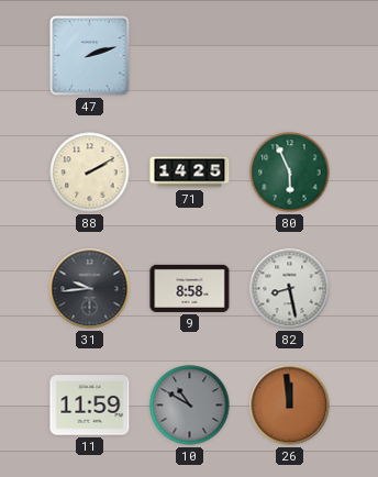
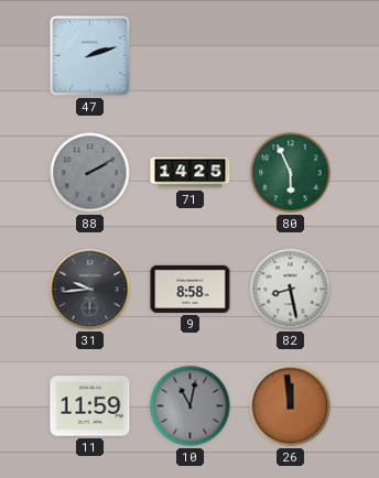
88 dial: cream -> grey
10: 10:50 -> 11:02
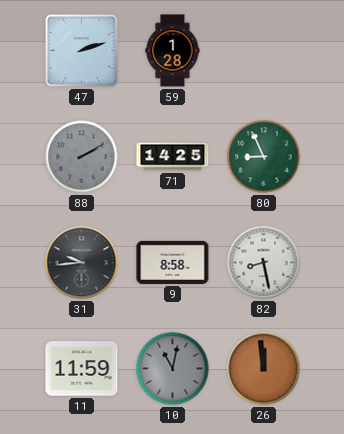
59: none -> 1:28
80: 5:56 -> 8:56
